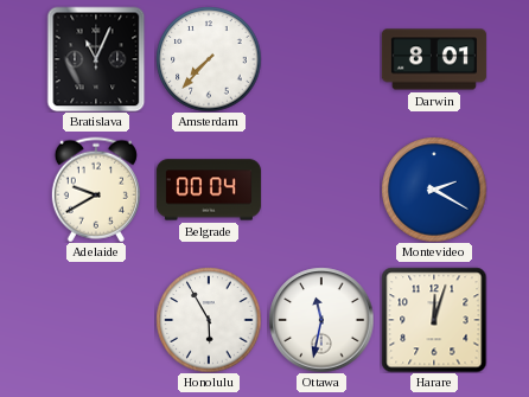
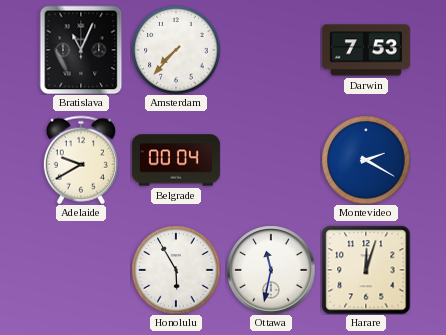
Darwin: 8:01 -> 7:53
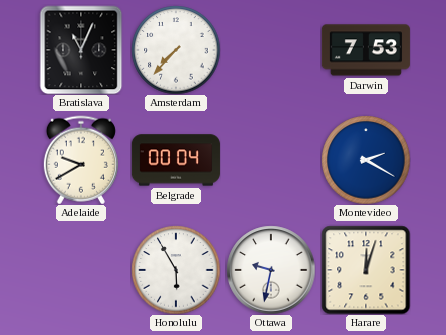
Ottawa: 11:32 -> 9:32
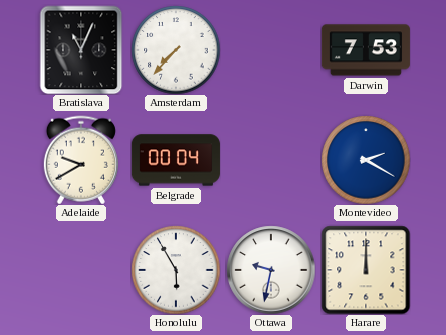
Harare: 12:03 -> 12:00
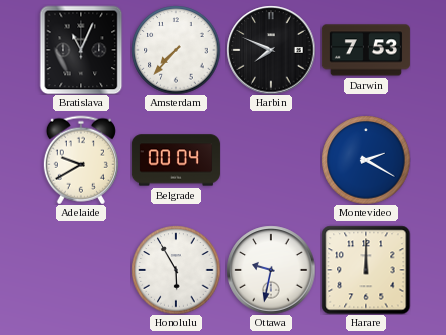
Harbin: none -> 7:49
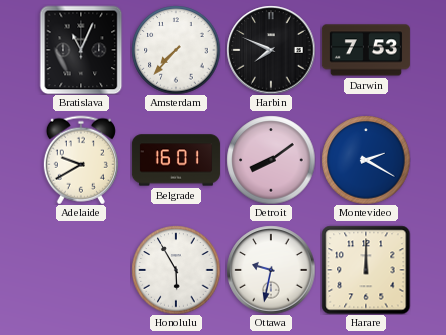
Belgrade: 00:04 -> 16:01
Detroit: none -> 8:09
